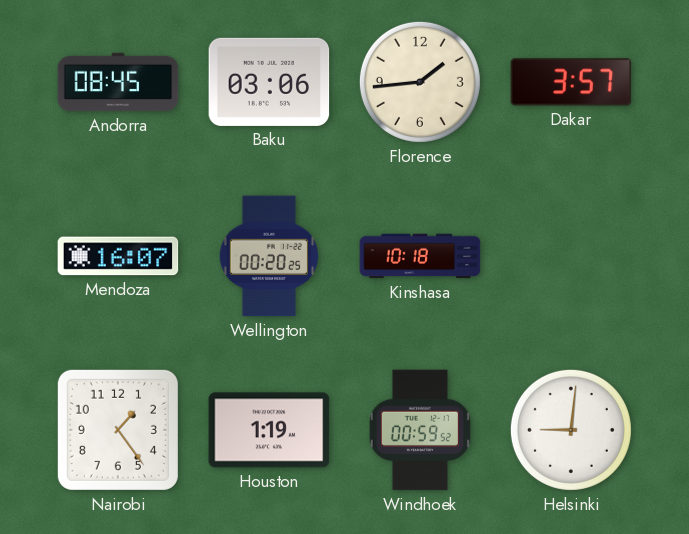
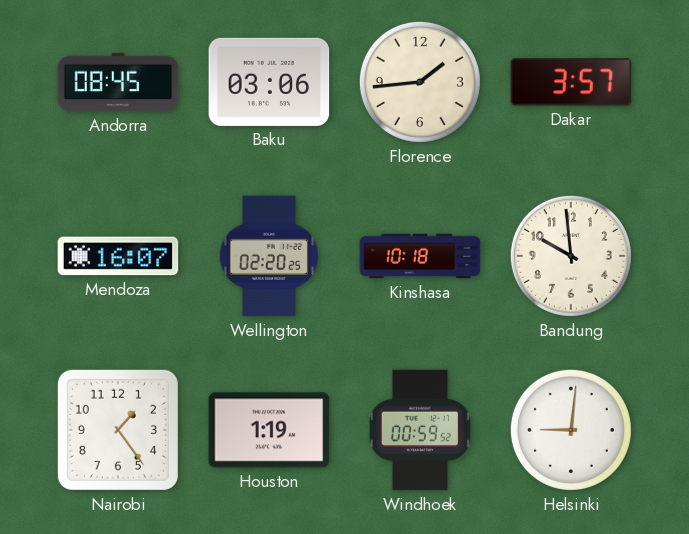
Wellington: 00:20 -> 02:20
Bandung: none -> 9:59
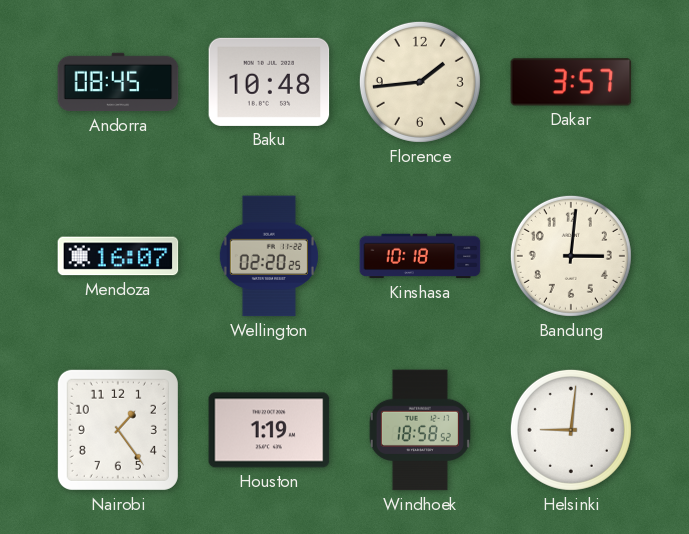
Baku: 03:06 -> 10:48
Bandung: 9:59 -> 3:01
Windhoek: 00:59 -> 18:58
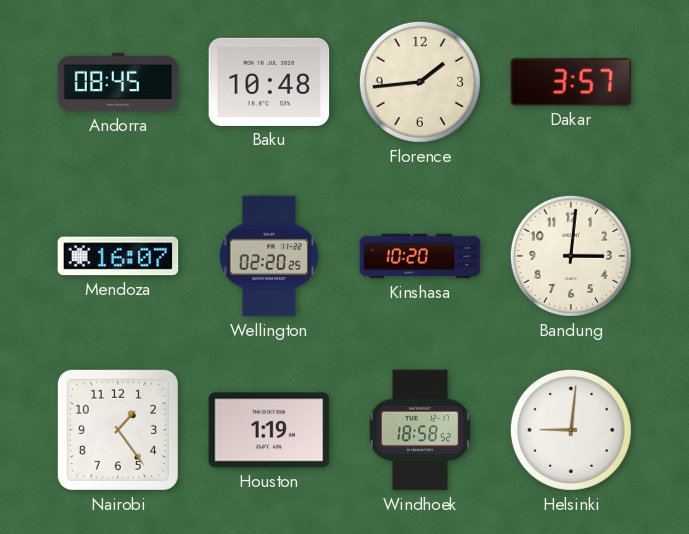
Kinshasa: 10:18 -> 10:20
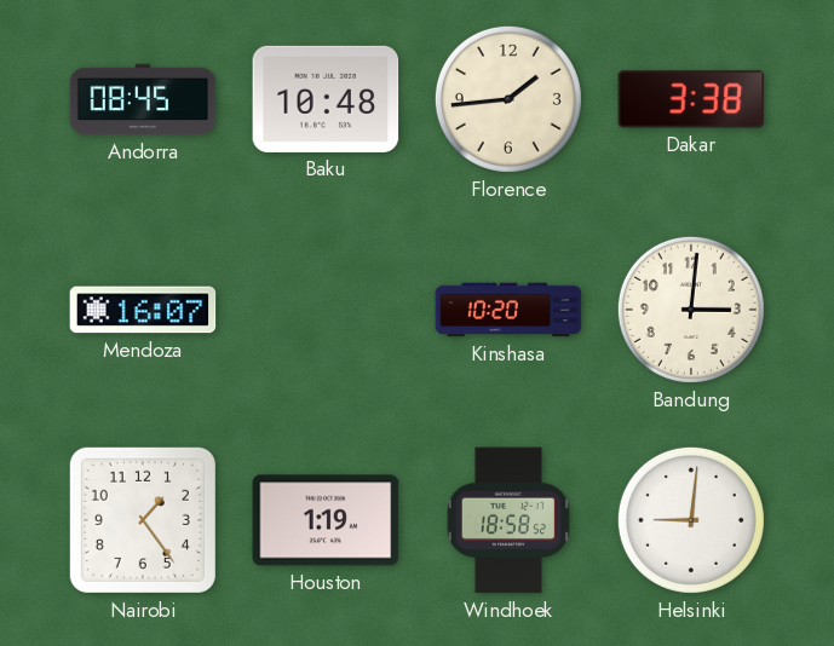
Dakar: 3:57 -> 3:38
Wellington: 02:20 -> none
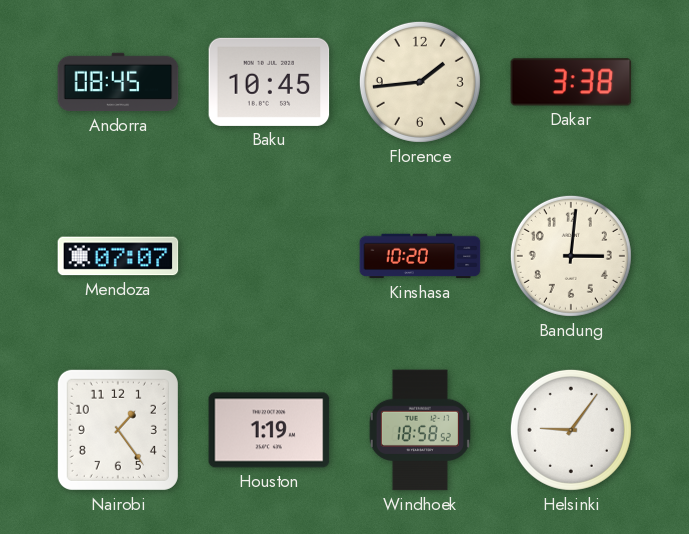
Baku: 10:48 -> 10:45
Mendoza: 16:07 -> 07:07
Helsinki: 9:01 -> 9:06
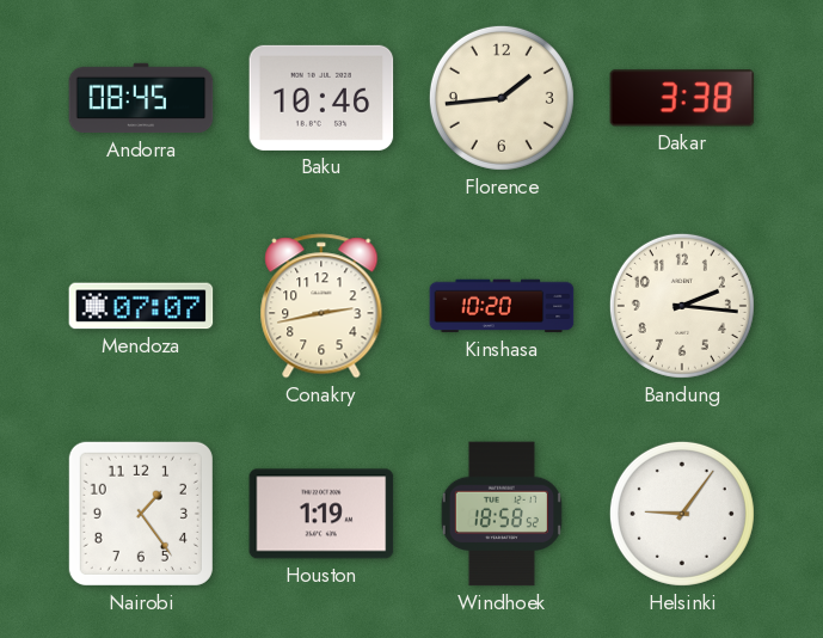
Baku: 10:45 -> 10:46
Conakry: none -> 2:43
Bandung: 3:01 -> 2:16
